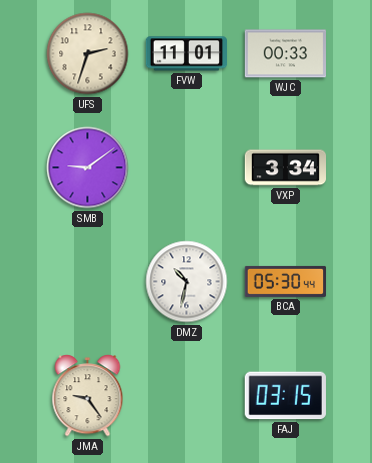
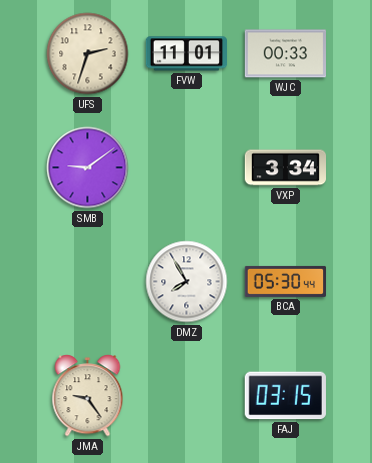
DMZ: 10:32 -> 7:55
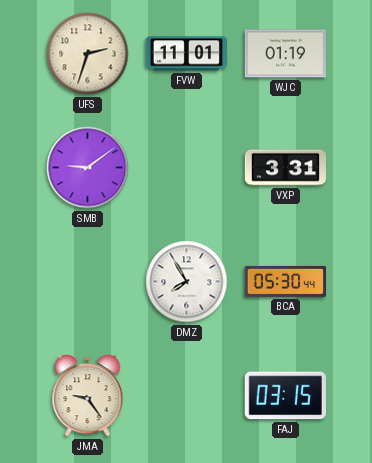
WJC: 00:33 -> 01:19
VXP: 3:34 -> 3:31
